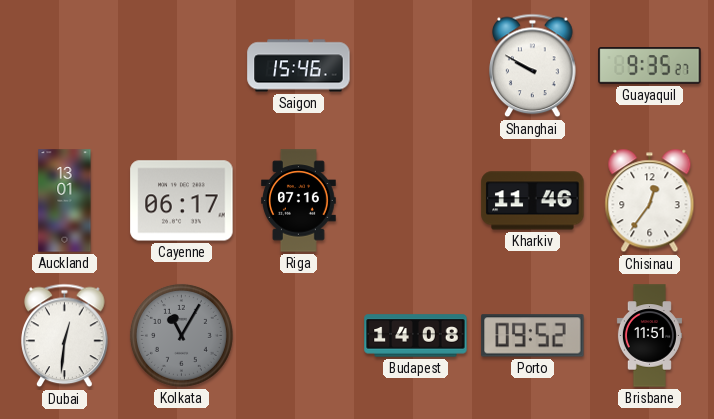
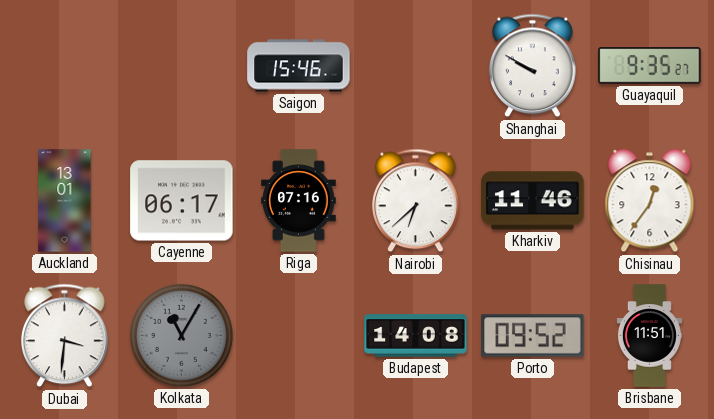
Nairobi: none -> 6:38
Dubai: 12:31 -> 3:31
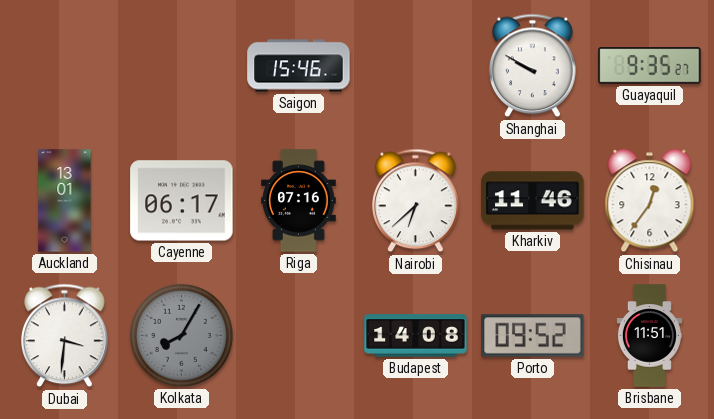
Kolkata: 11:05 -> 8:05
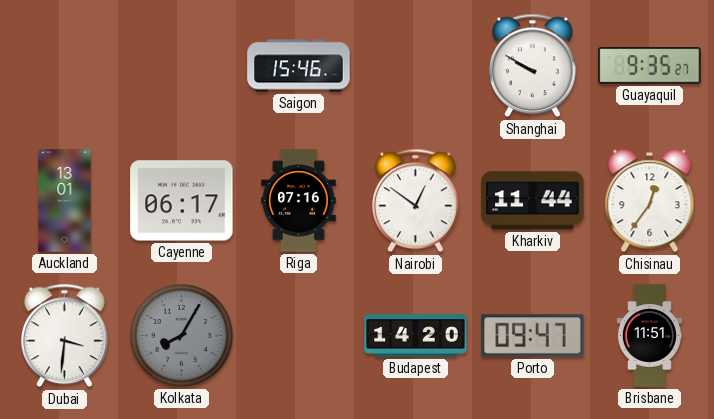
Nairobi: 6:38 -> 12:51
Kharkiv: 11:46 -> 11:44
Budapest: 14:08 -> 14:20
Porto: 09:52 -> 09:47
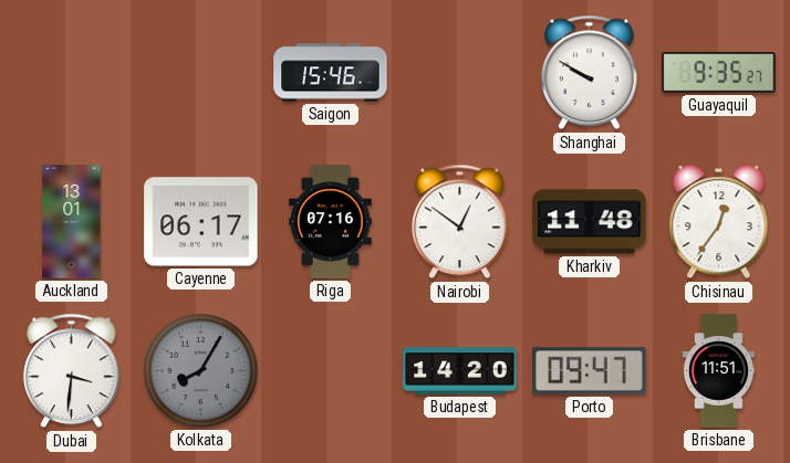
Kharkiv: 11:44 -> 11:48
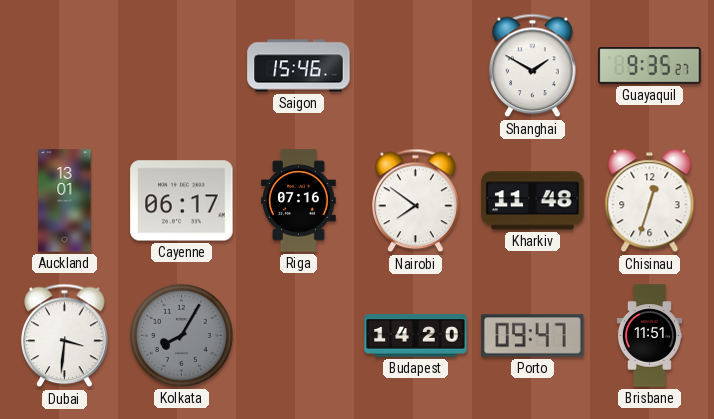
Shanghai: 9:50 -> 1:50
Nairobi: 12:51 -> 7:51
Chisinau: 12:36 -> 12:33
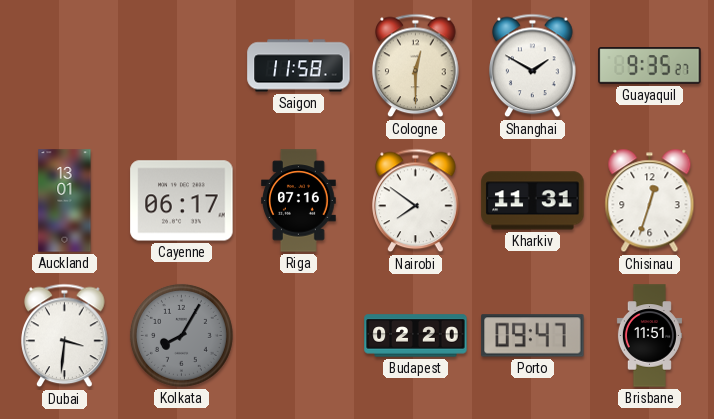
Saigon: 15:46 -> 11:58
Cologne: none -> 12:30
Kharkiv: 11:48 -> 11:31
Budapest: 14:20 -> 02:20
